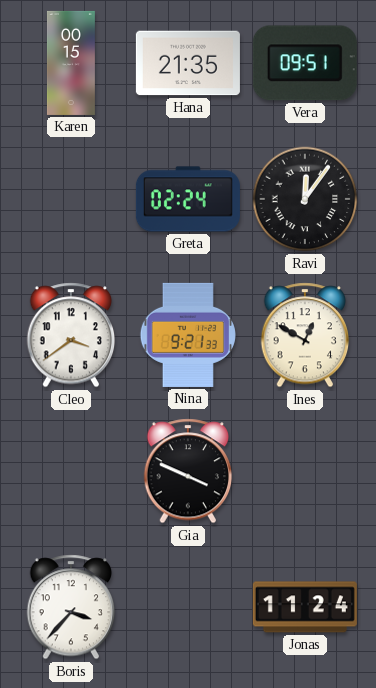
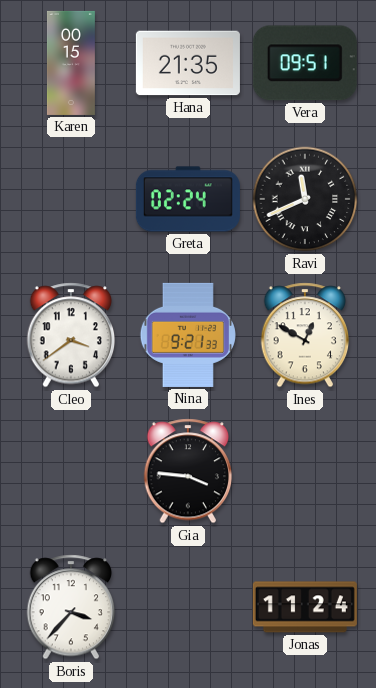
Ravi: 12:06 -> 11:41
Gia: 3:49 -> 3:46
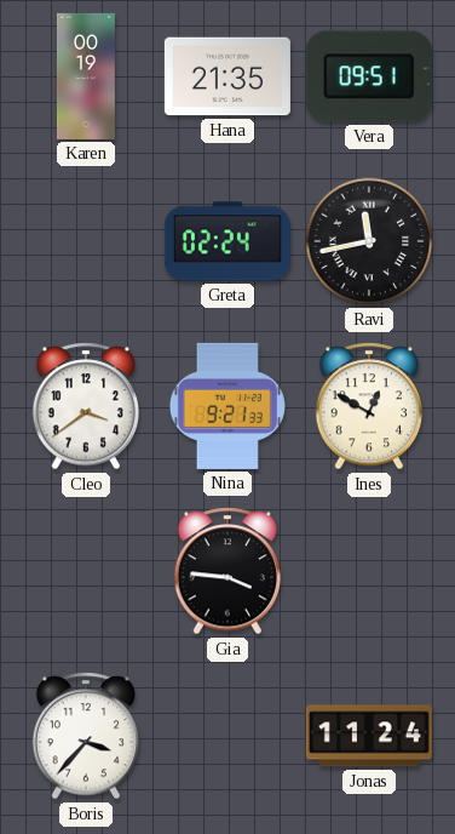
Karen: 00:15 -> 00:19
Ravi: 11:41 -> 11:43
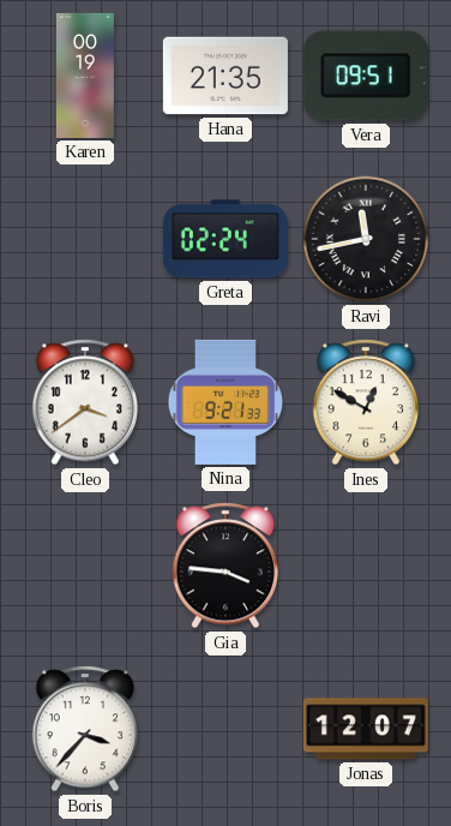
Jonas: 11:24 -> 12:07
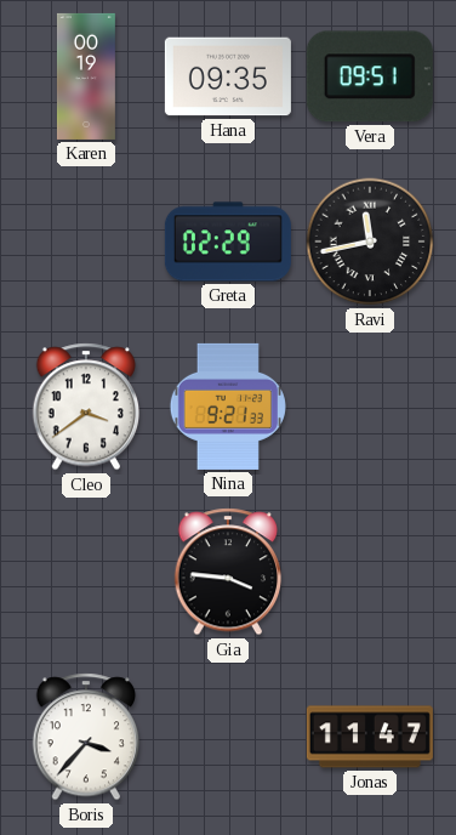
Hana: 21:35 -> 09:35
Greta: 02:24 -> 02:29
Ines: 12:50 -> none
Jonas: 12:07 -> 11:47
